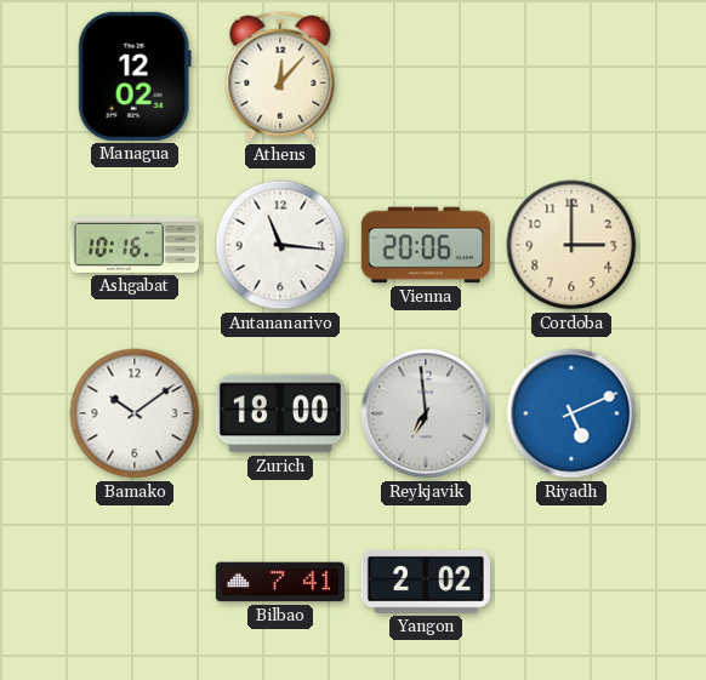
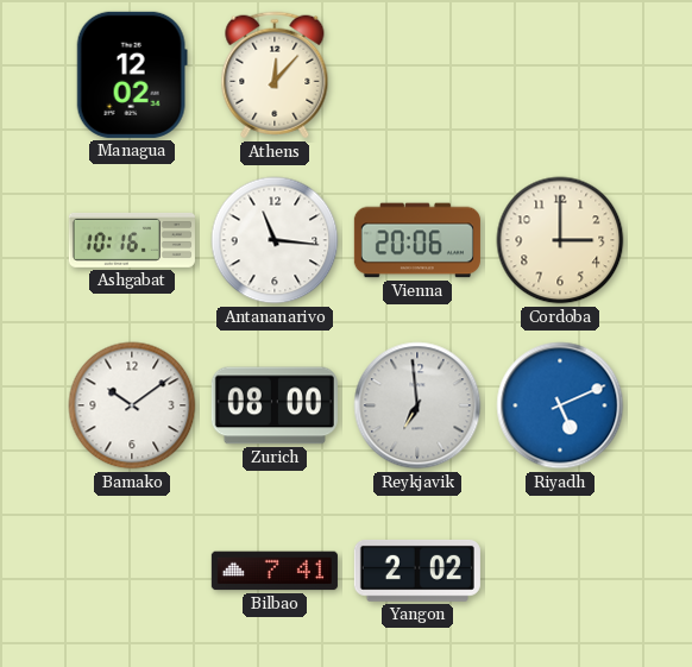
Zurich: 18:00 -> 08:00
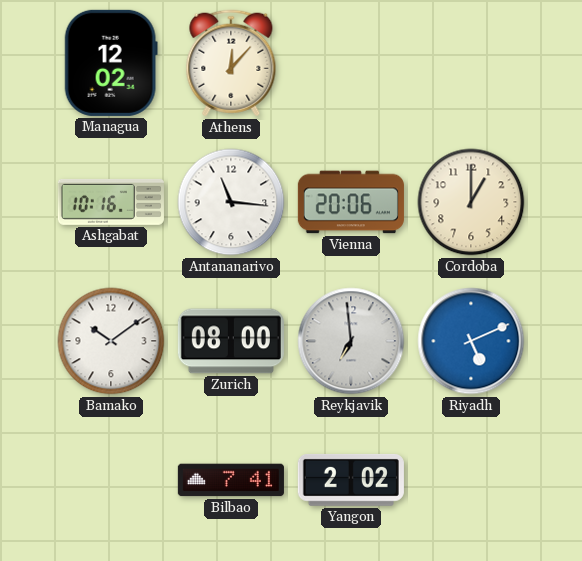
Cordoba: 3:00 -> 1:00
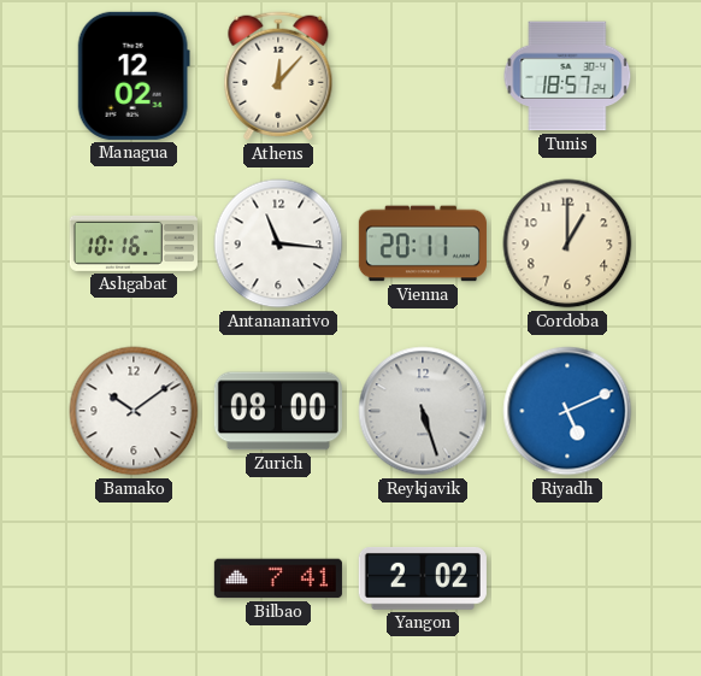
Tunis: none -> 18:57
Vienna: 20:06 -> 20:11
Reykjavik: 6:59 -> 5:27
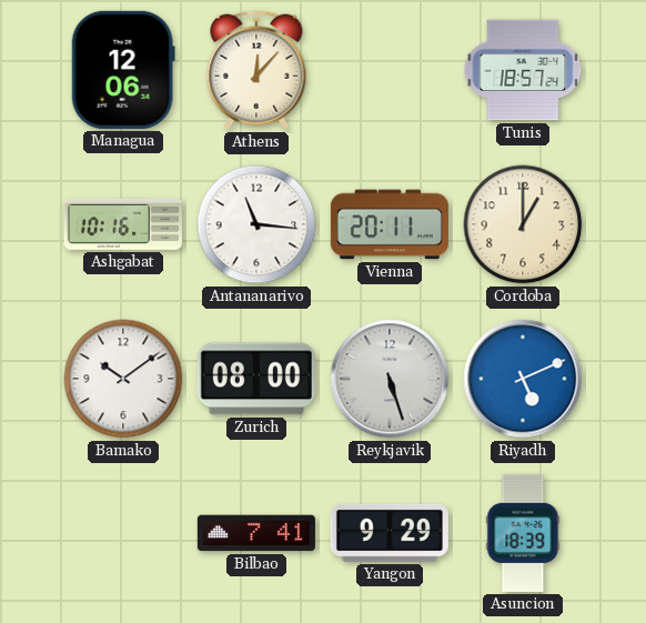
Managua: 12:02 -> 12:06
Yangon: 2:02 -> 9:29
Asuncion: none -> 18:39
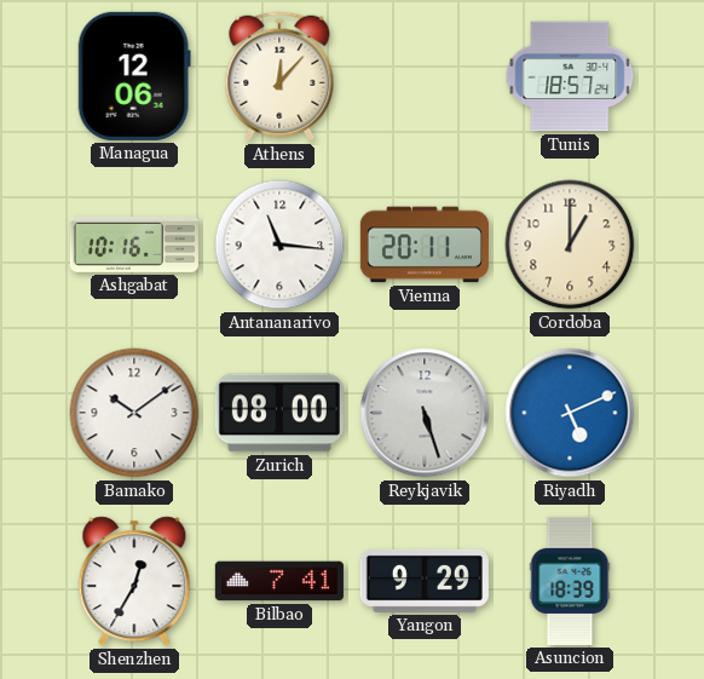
Shenzhen: none -> 12:35
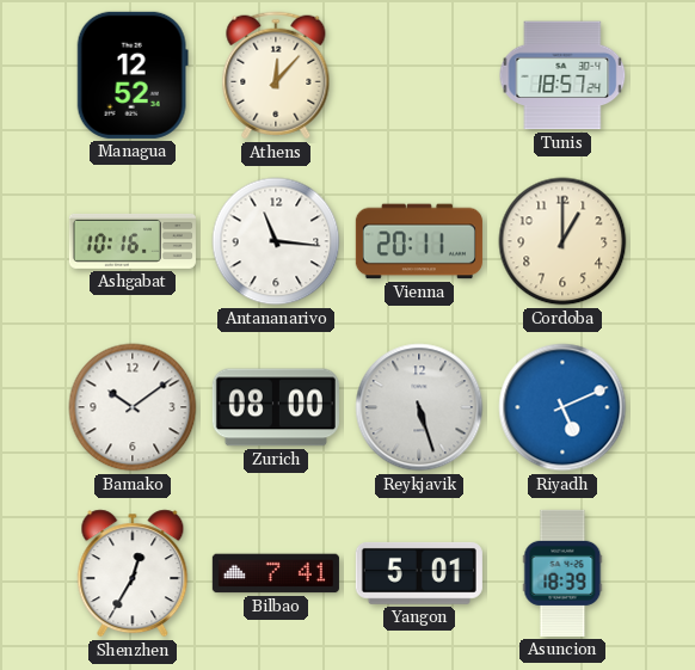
Managua: 12:06 -> 12:52
Yangon: 9:29 -> 5:01
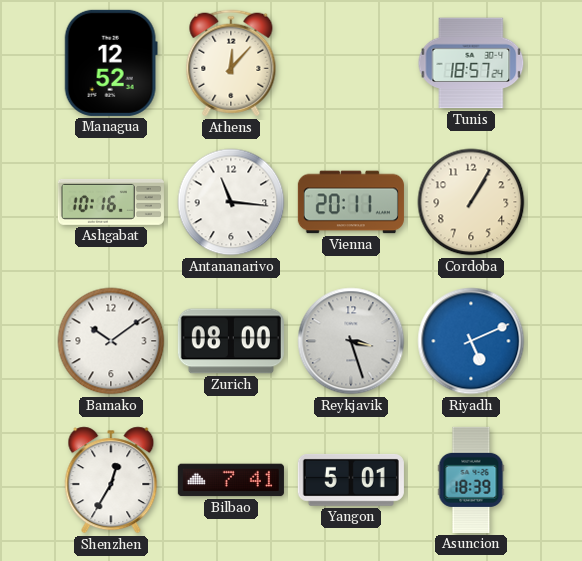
Cordoba: 1:00 -> 1:05
Reykjavik: 5:27 -> 3:27
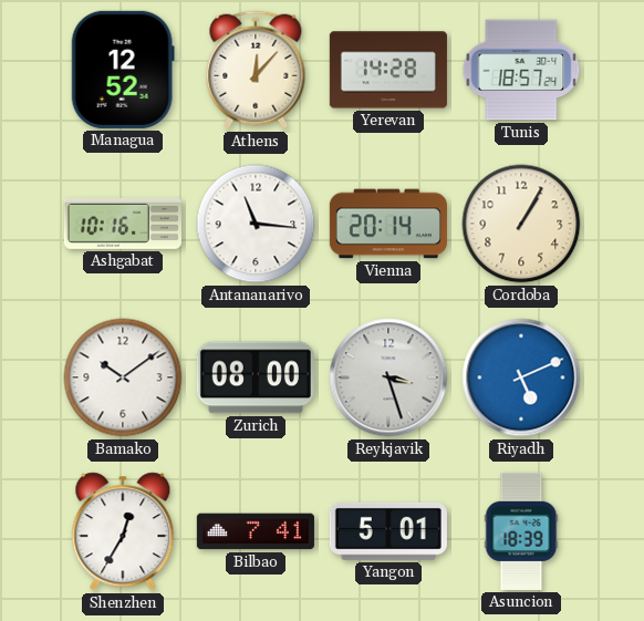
Yerevan: none -> 14:28
Vienna: 20:11 -> 20:14
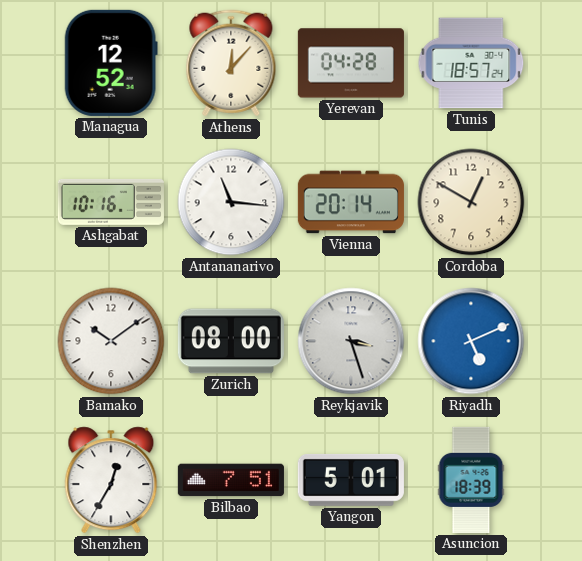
Yerevan: 14:28 -> 04:28
Cordoba: 1:05 -> 12:50
Bilbao: 7:41 -> 7:51
